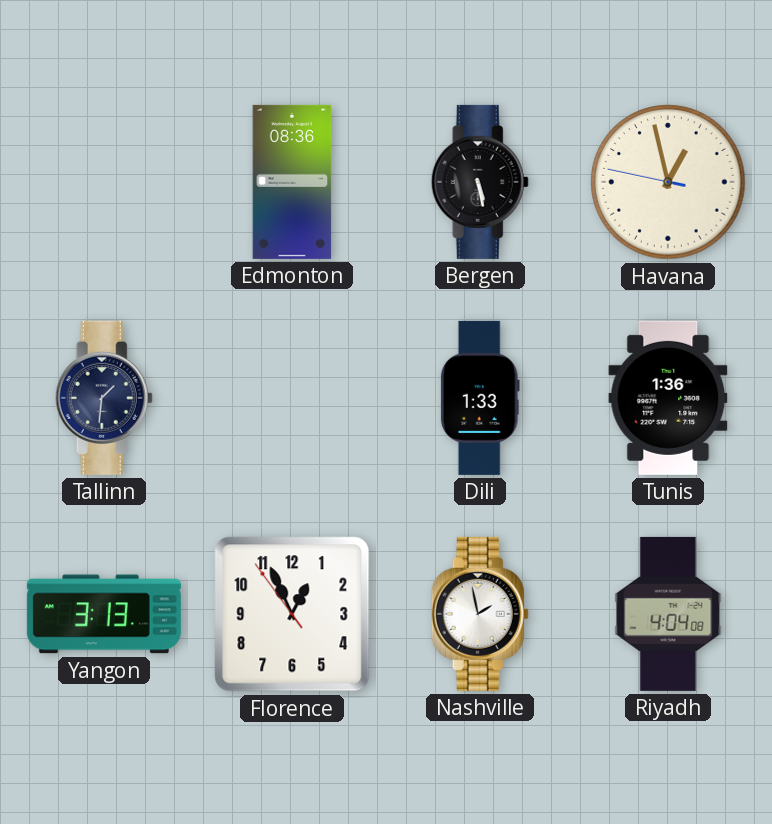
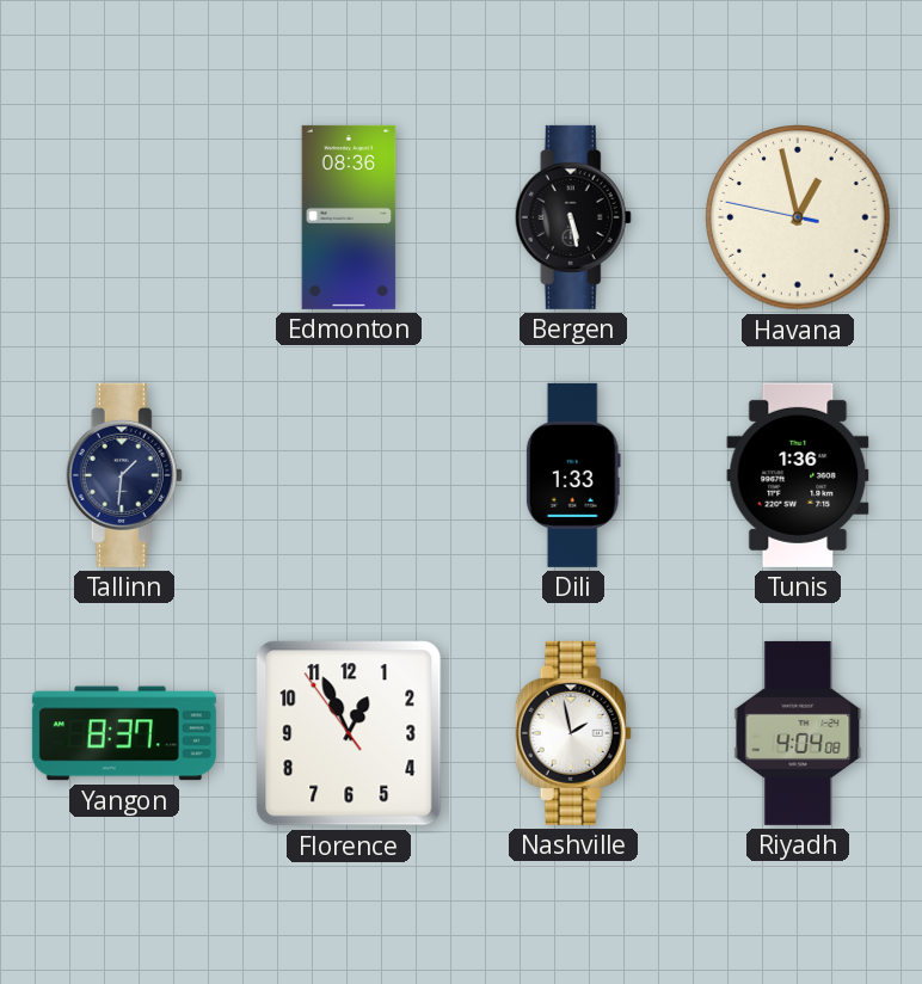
Yangon: 3:13 -> 8:37
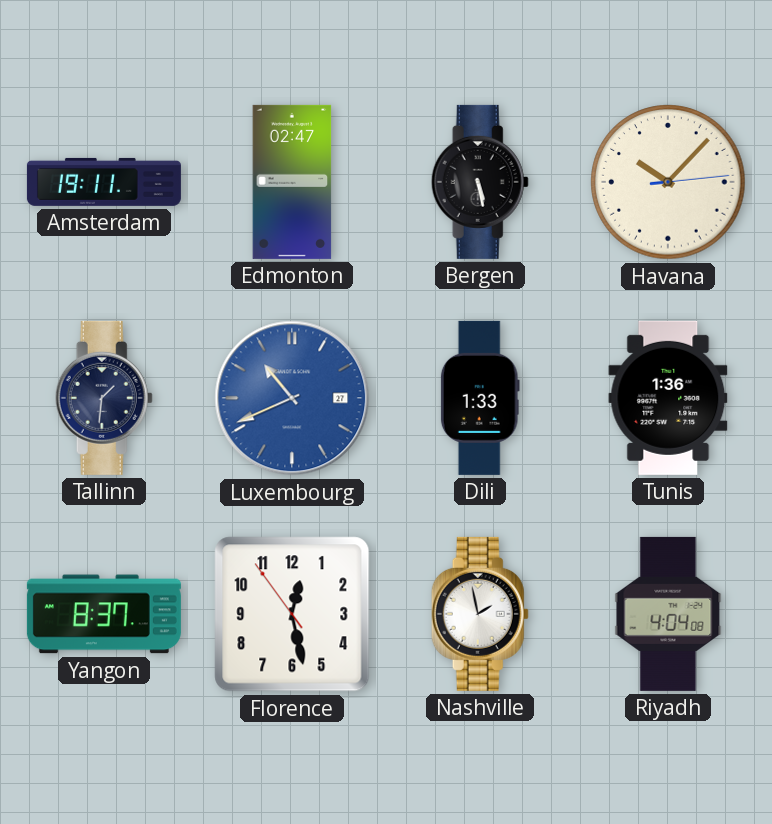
Amsterdam: none -> 19:11
Edmonton: 08:36 -> 02:47
Havana: 12:57 -> 10:07
Luxembourg: none -> 10:41
Florence: 12:55 -> 12:27
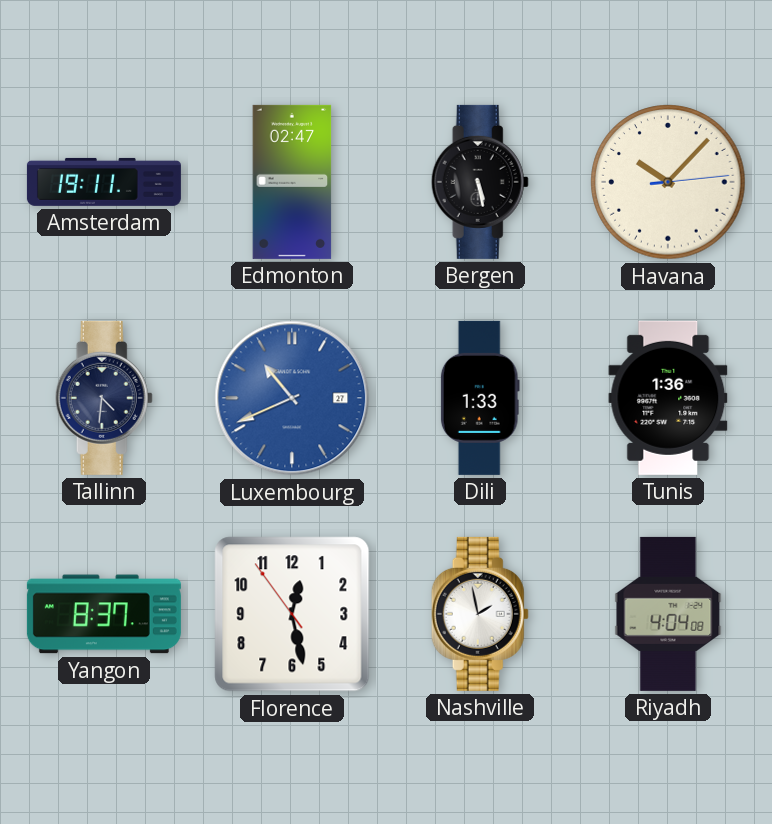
Tallinn: 1:31 -> 4:31
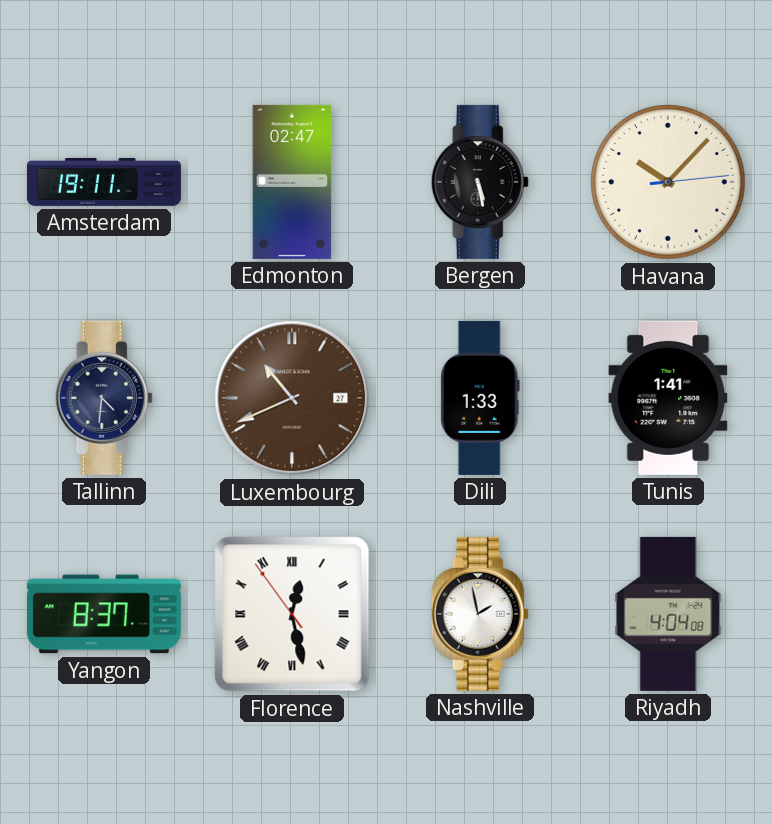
Luxembourg dial: blue -> brown
Tunis: 1:36 -> 1:41
Florence numerals: Arabic -> Roman
